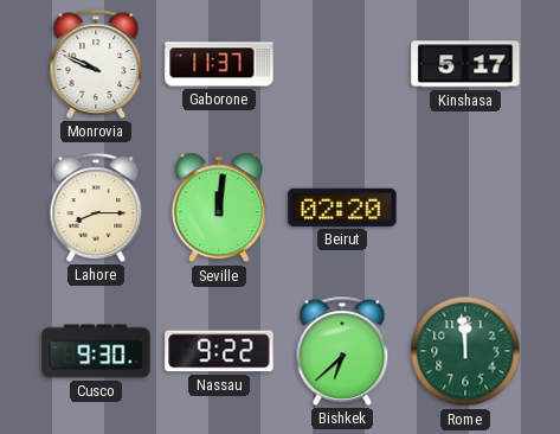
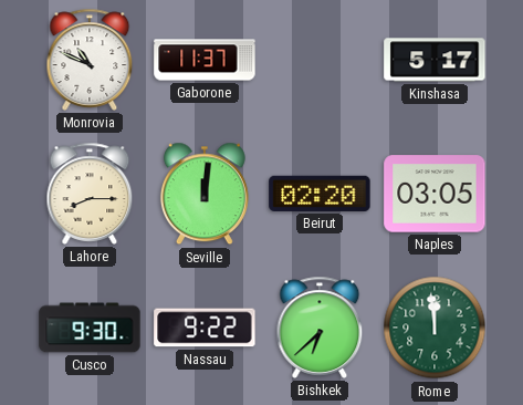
Monrovia: 9:49 -> 10:49
Naples: none -> 03:05
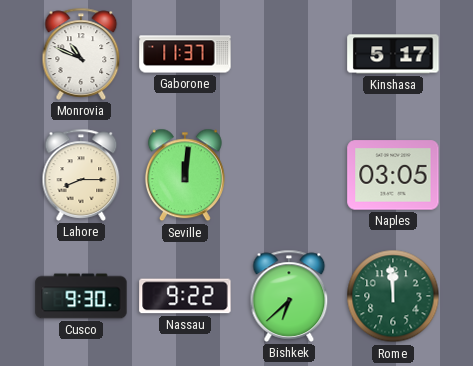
Beirut: 02:20 -> none
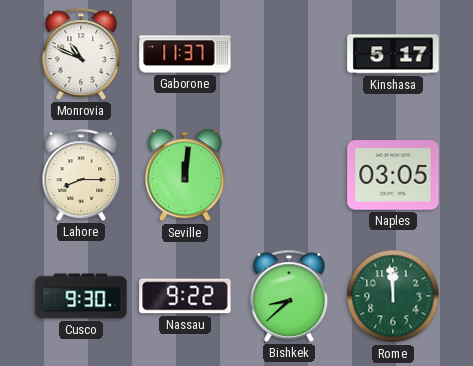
Bishkek: 6:38 -> 8:38
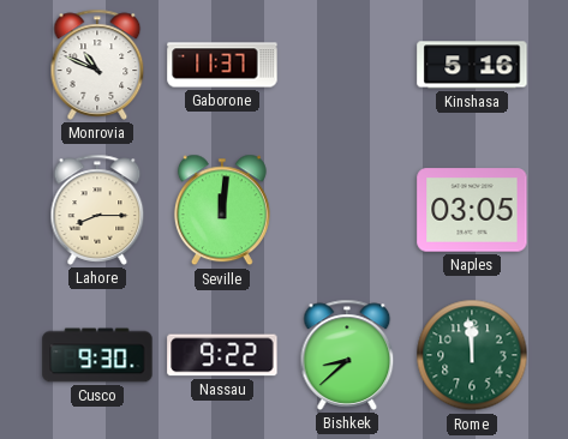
Kinshasa: 5:17 -> 5:16
